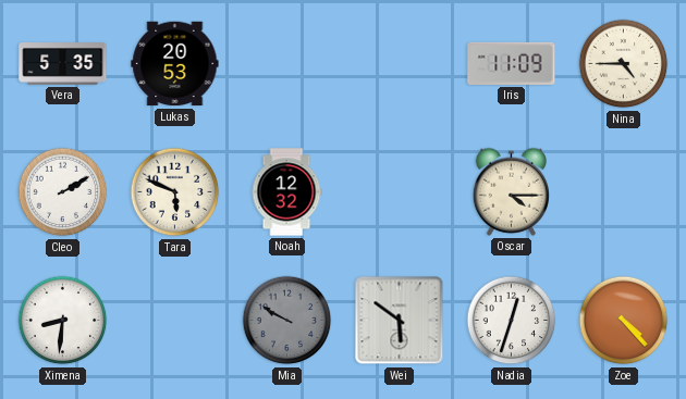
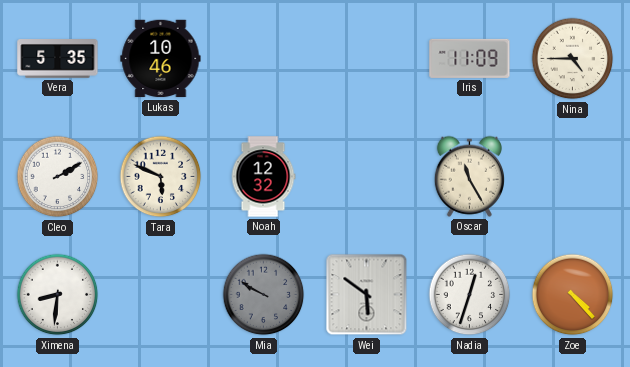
Lukas: 20:53 -> 10:46
Oscar: 4:15 -> 11:25
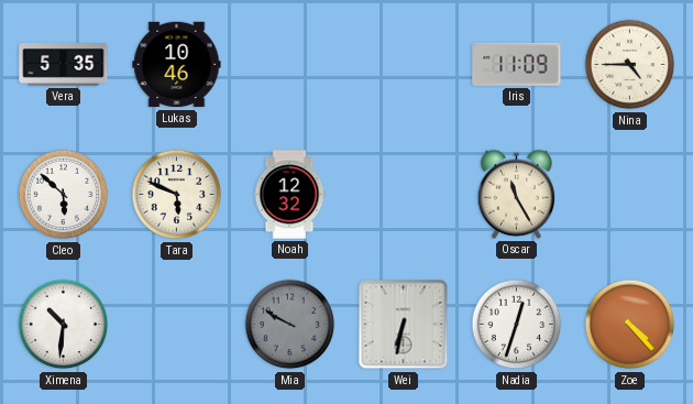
Cleo: 2:10 -> 5:52
Ximena: 8:31 -> 10:31
Wei: 5:51 -> 6:32
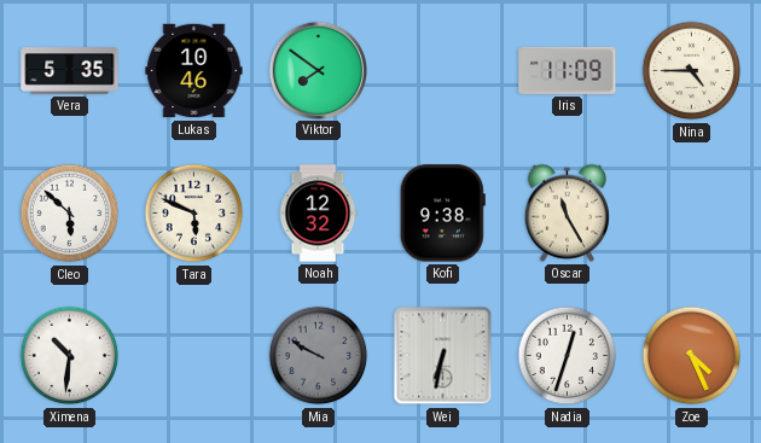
Viktor: none -> 7:51
Kofi: none -> 9:38
Zoe: 4:23 -> 4:26
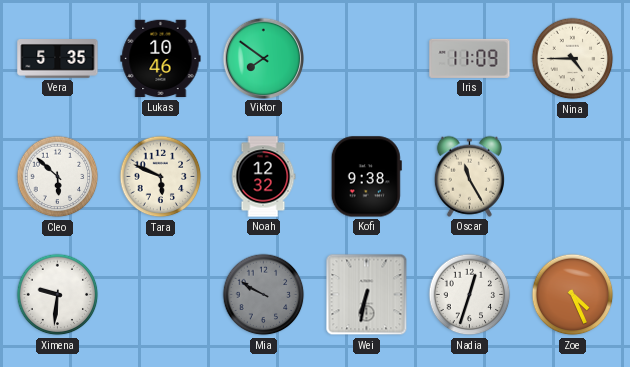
Ximena: 10:31 -> 9:31
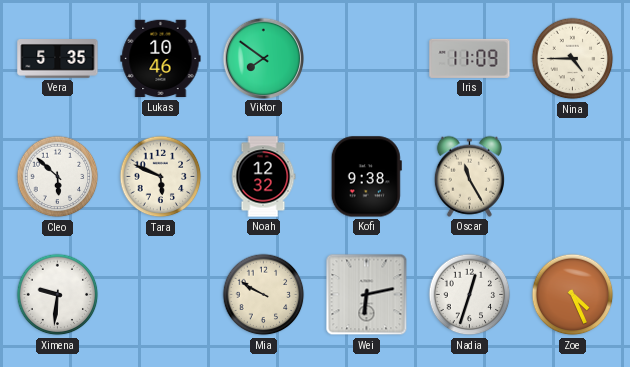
Mia dial: grey -> cream
Wei: 6:32 -> 6:13
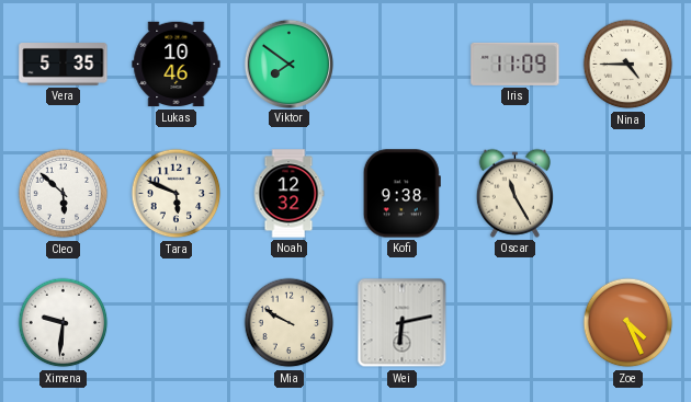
Nadia: 12:33 -> none
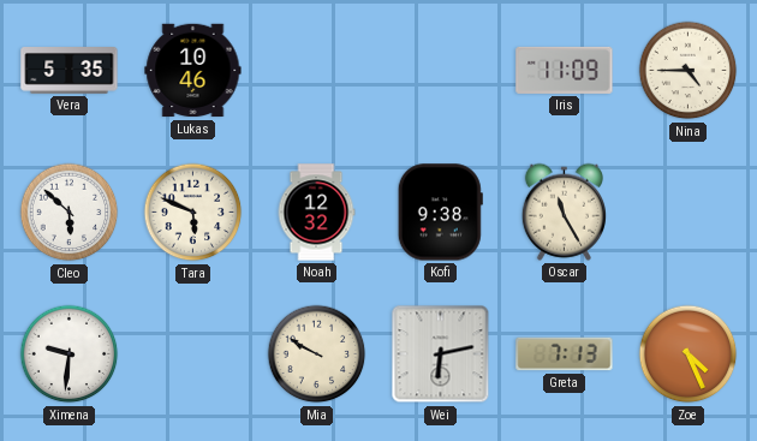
Viktor: 7:51 -> none
Greta: none -> 7:13
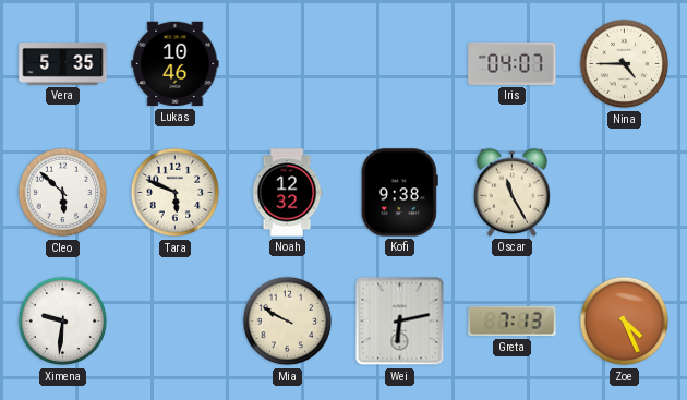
Iris: 11:09 -> 04:07
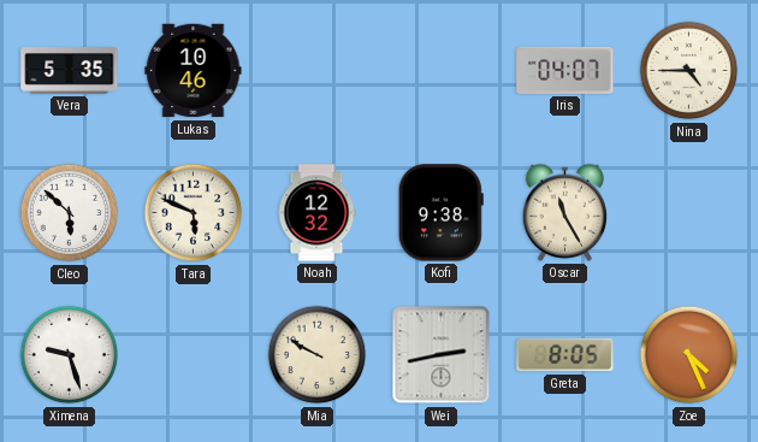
Ximena: 9:31 -> 9:27
Wei: 6:13 -> 2:43
Greta: 7:13 -> 8:05
